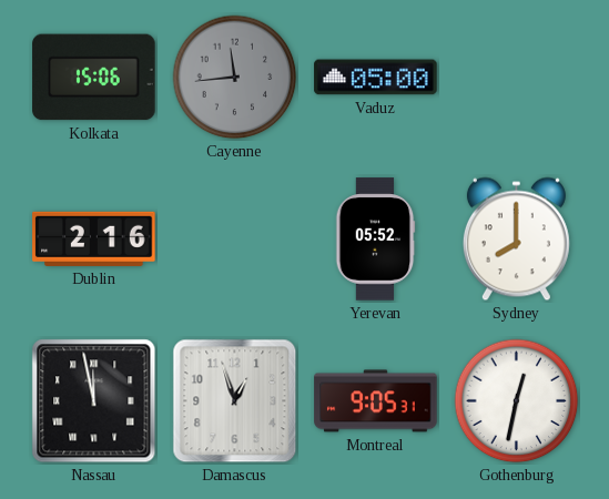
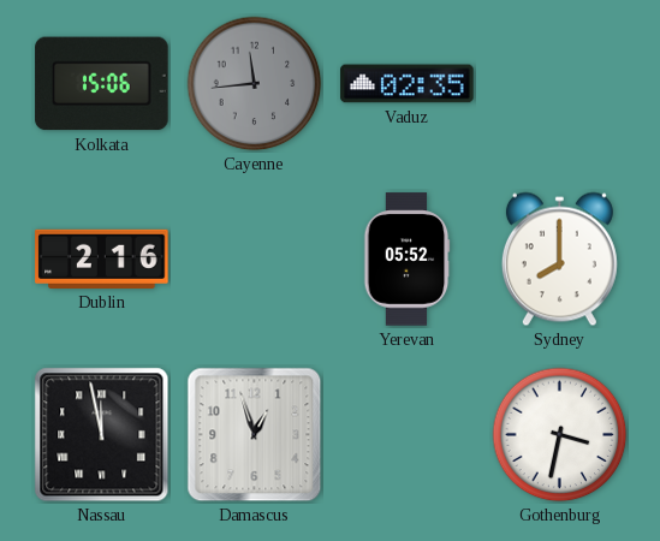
Vaduz: 05:00 -> 02:35
Montreal: 9:05 -> none
Gothenburg: 12:32 -> 3:32
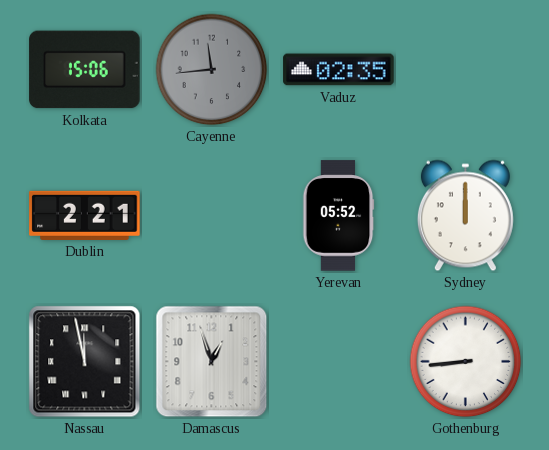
Dublin: 2:16 -> 2:21
Sydney: 8:00 -> 12:00
Gothenburg: 3:32 -> 8:44
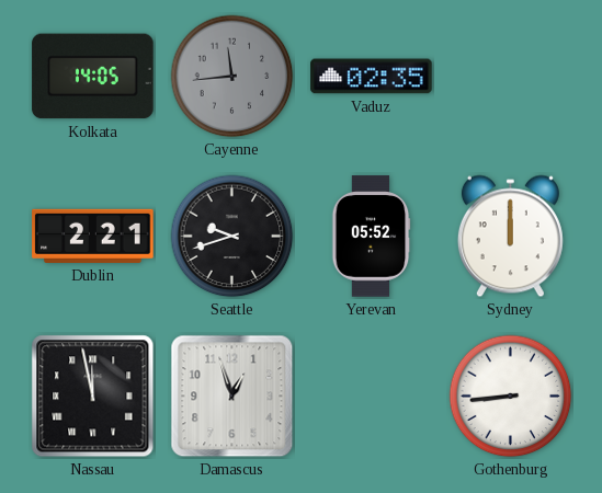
Kolkata: 15:06 -> 14:05
Seattle: none -> 9:42
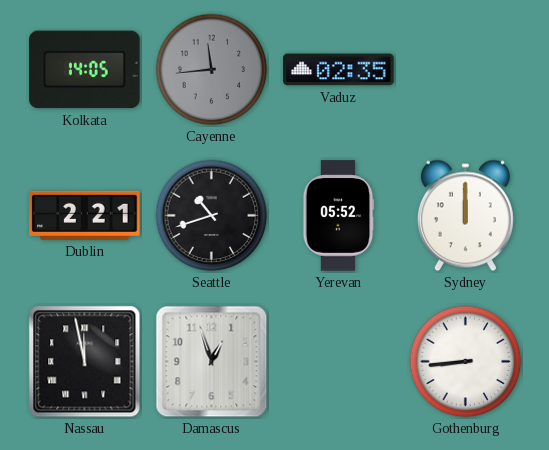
Seattle: 9:42 -> 10:42
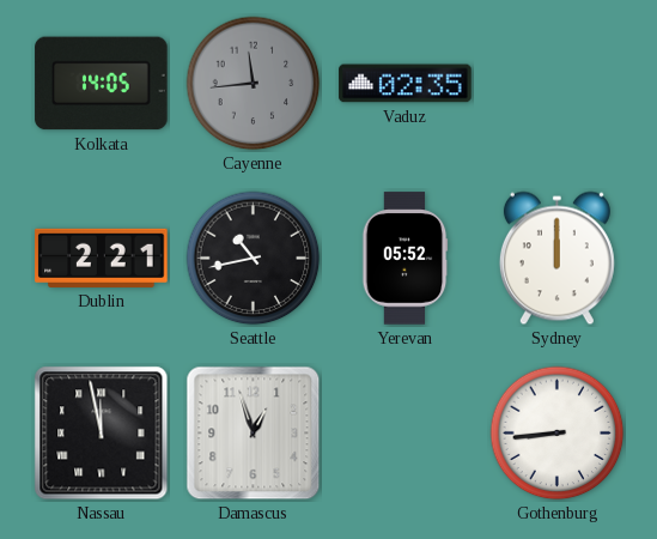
Seattle: 10:42 -> 10:43
